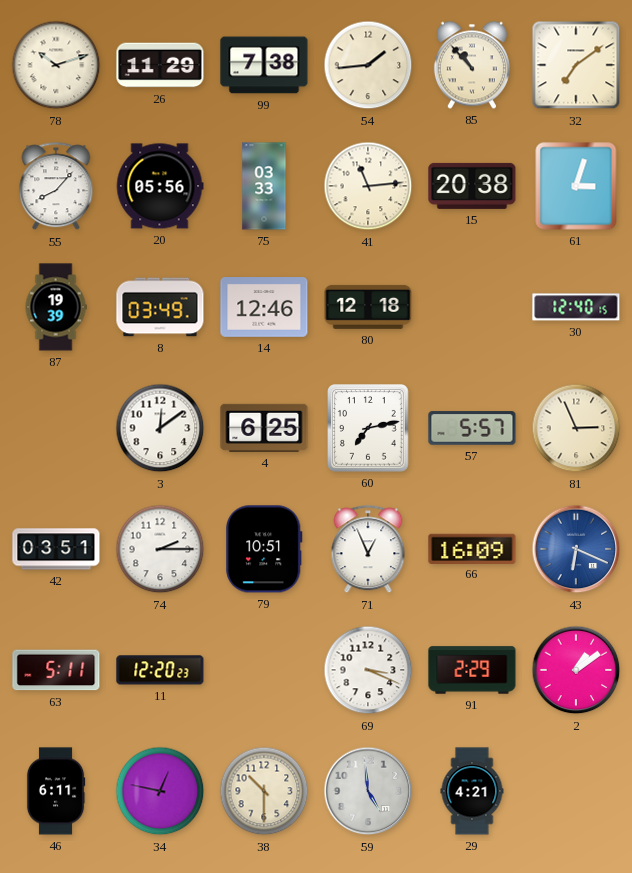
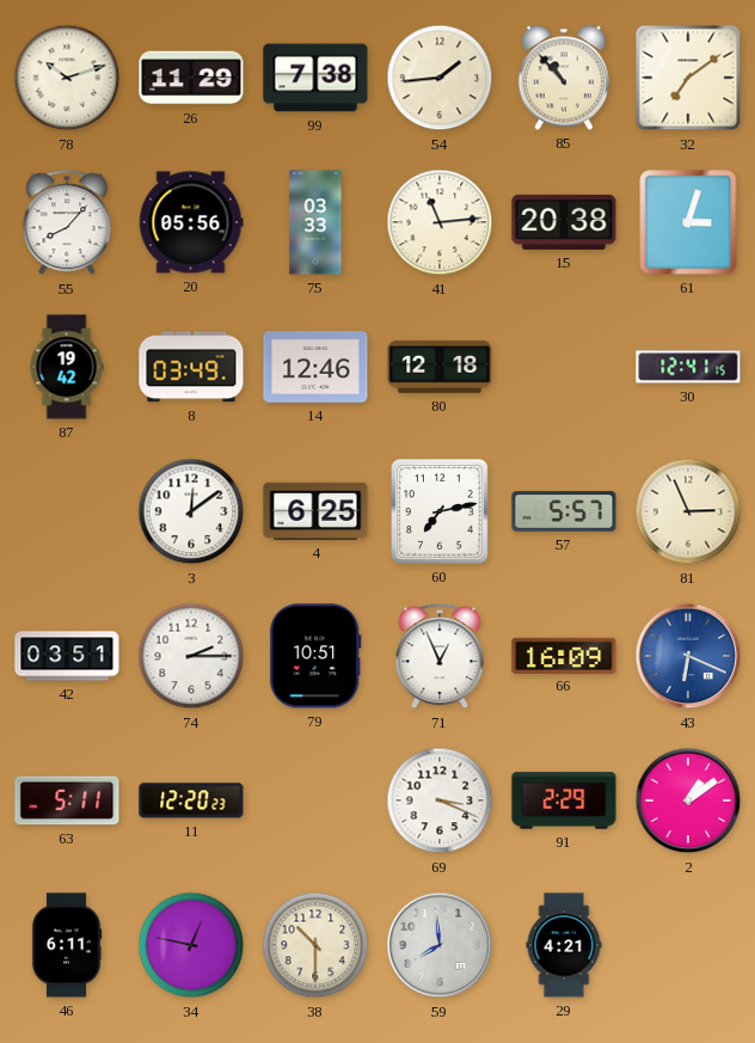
87: 19:39 -> 19:42
30: 12:40 -> 12:41
59: 4:59 -> 7:59
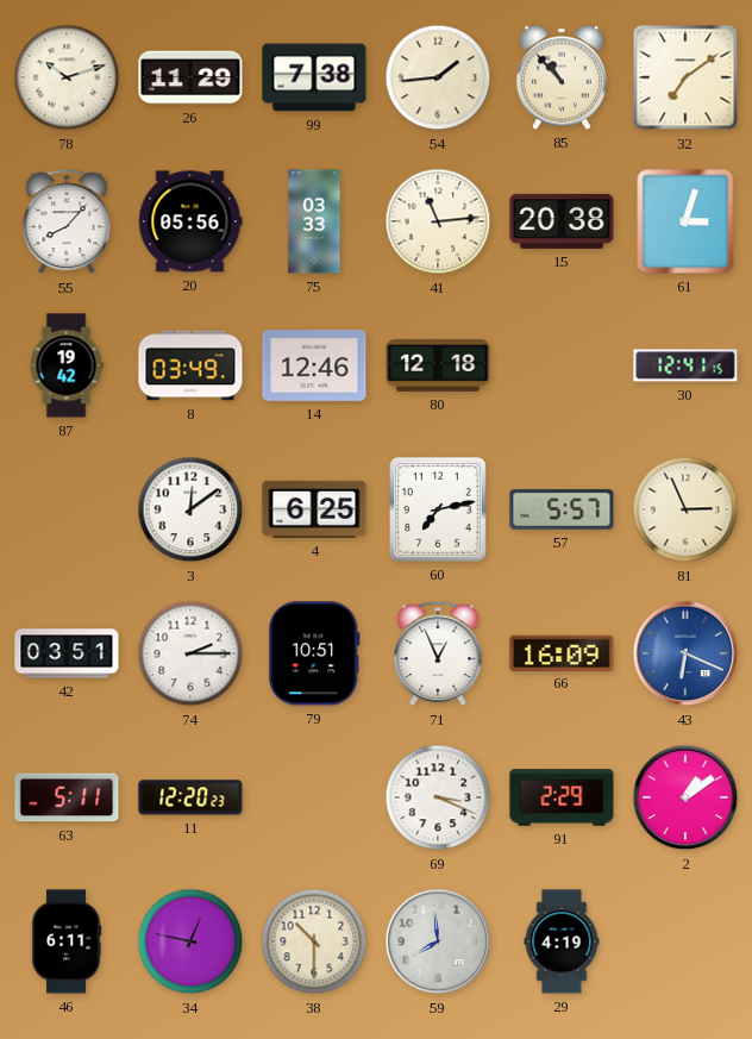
29: 4:21 -> 4:19
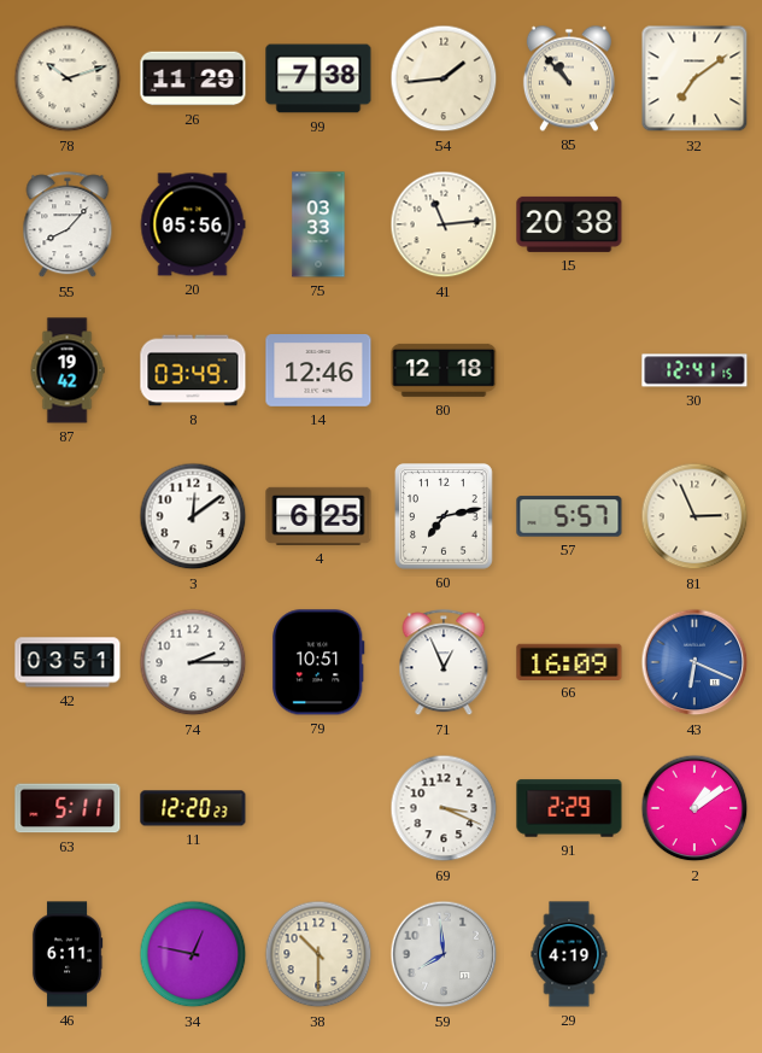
61: 3:03 -> none
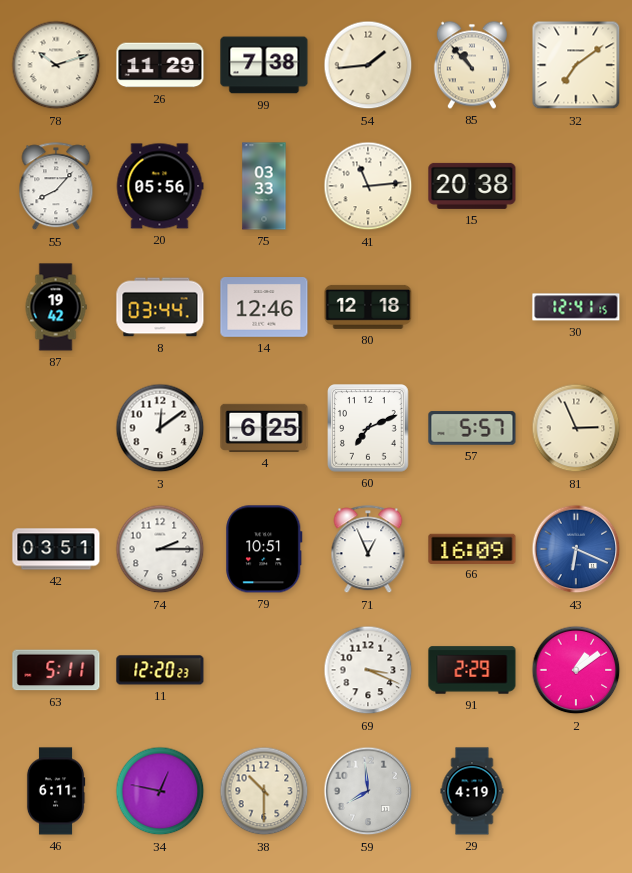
8: 03:49 -> 03:44
60: 7:13 -> 7:11
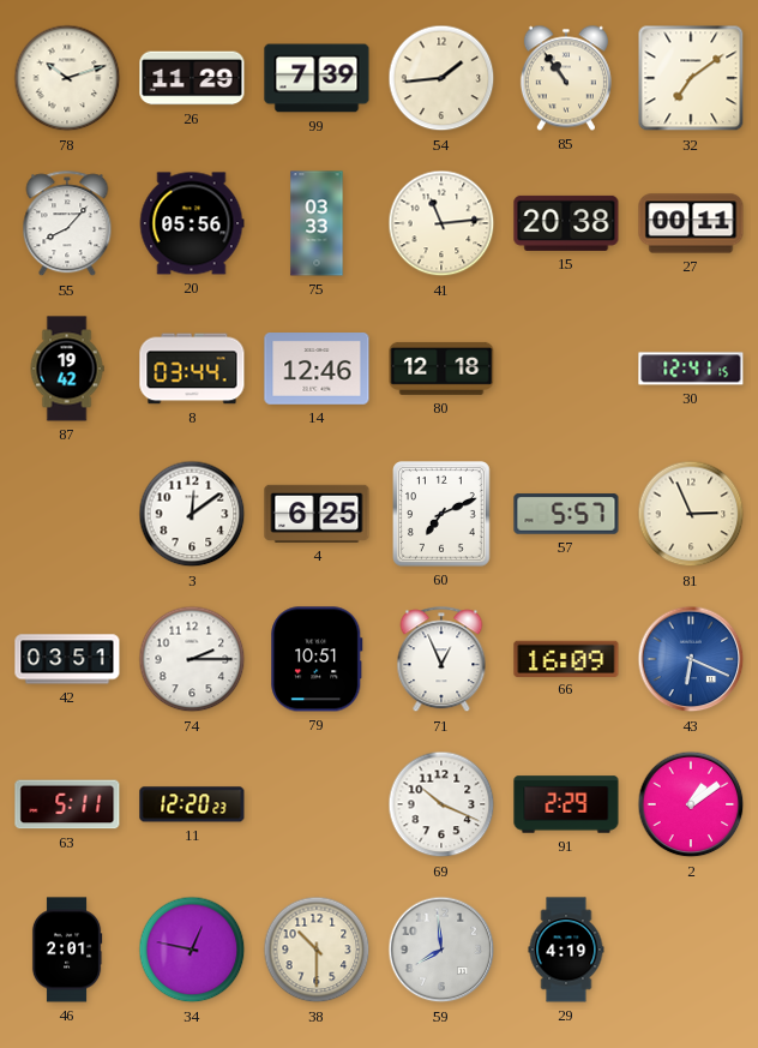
99: 7:38 -> 7:39
85: 10:53 -> 10:54
27: none -> 00:11
69: 3:19 -> 10:19
46: 6:11 -> 2:01
